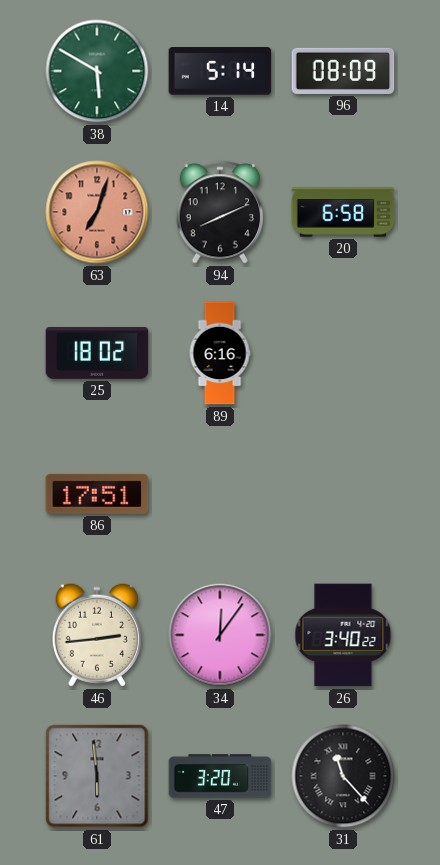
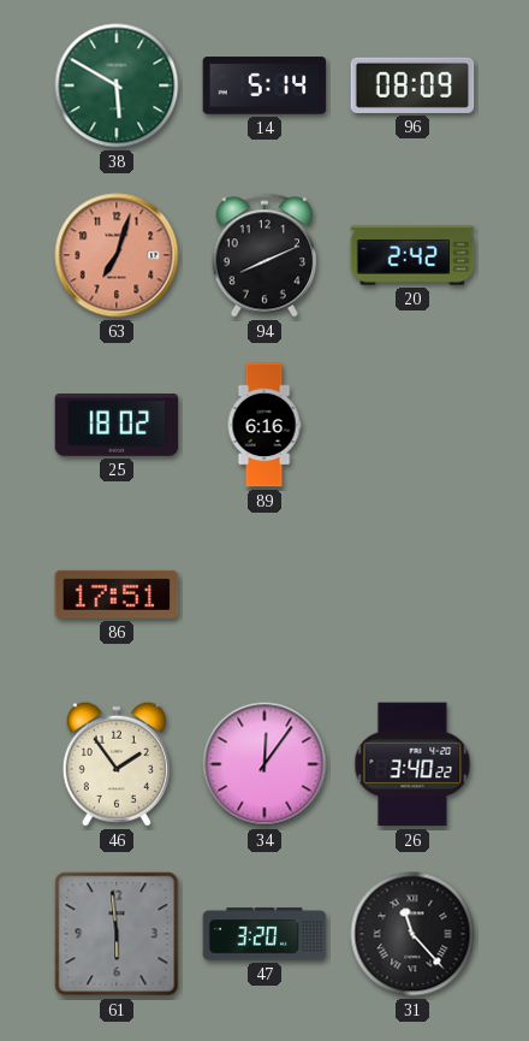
20: 6:58 -> 2:42
46: 2:44 -> 1:54
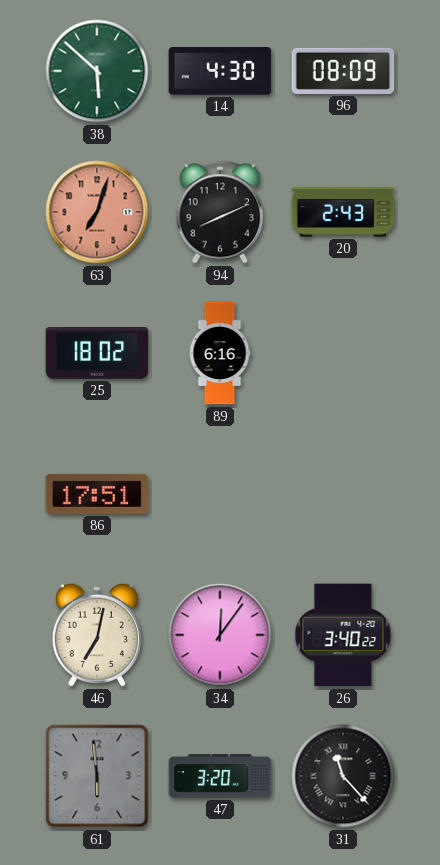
38: 5:50 -> 5:52
14: 5:14 -> 4:30
20: 2:42 -> 2:43
46: 1:54 -> 7:02
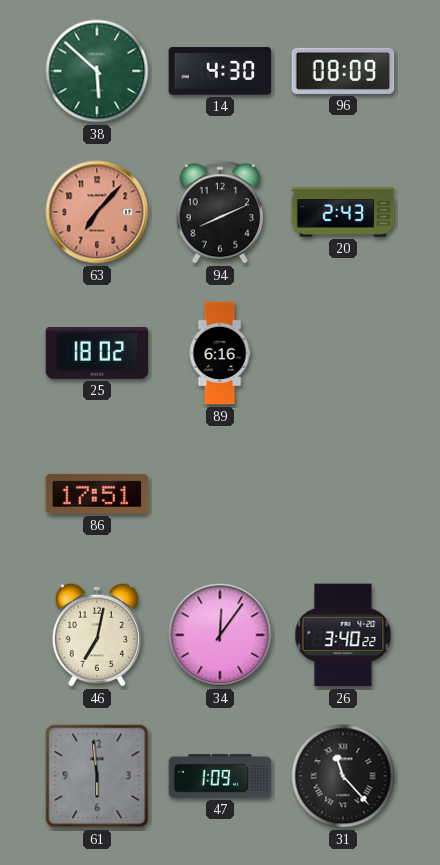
63: 7:03 -> 7:07
47: 3:20 -> 1:09
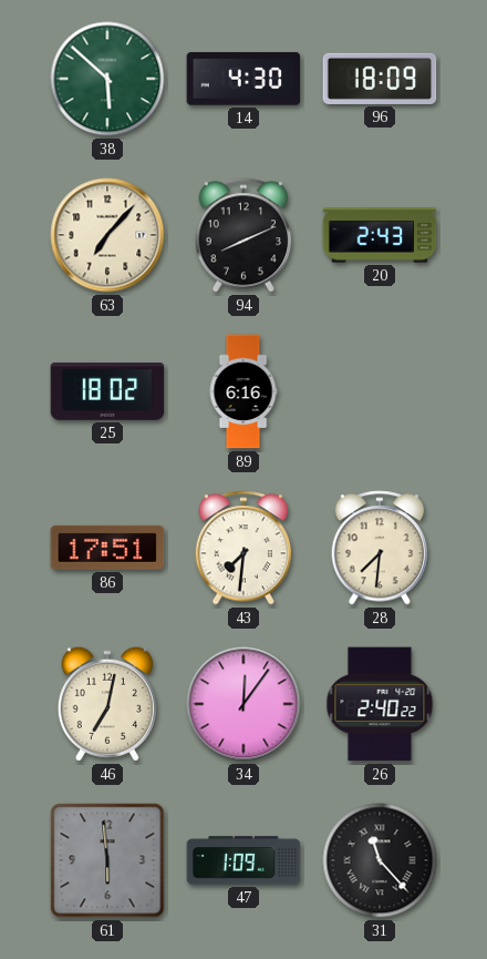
96: 08:09 -> 18:09
63 dial: salmon -> cream
43: none -> 7:31
28: none -> 7:31
26: 3:40 -> 2:40
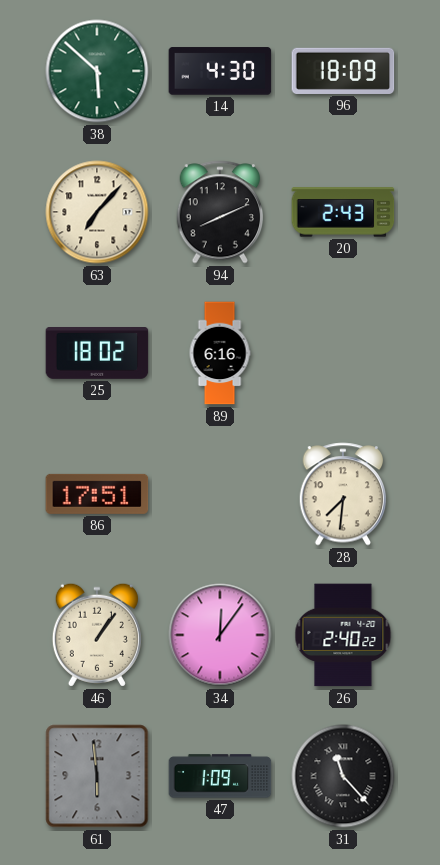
43: 7:31 -> none
46: 7:02 -> 1:06
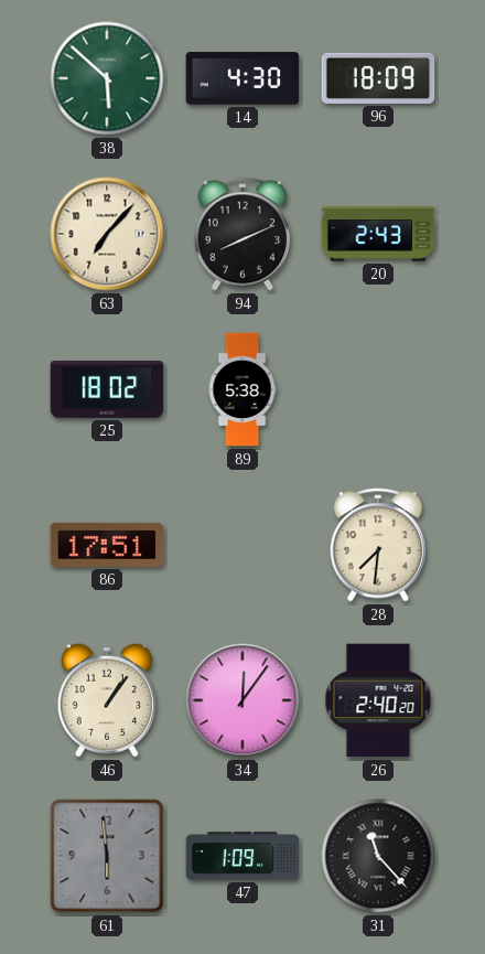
89: 6:16 -> 5:38
26: 2:40:22 -> 2:40:20
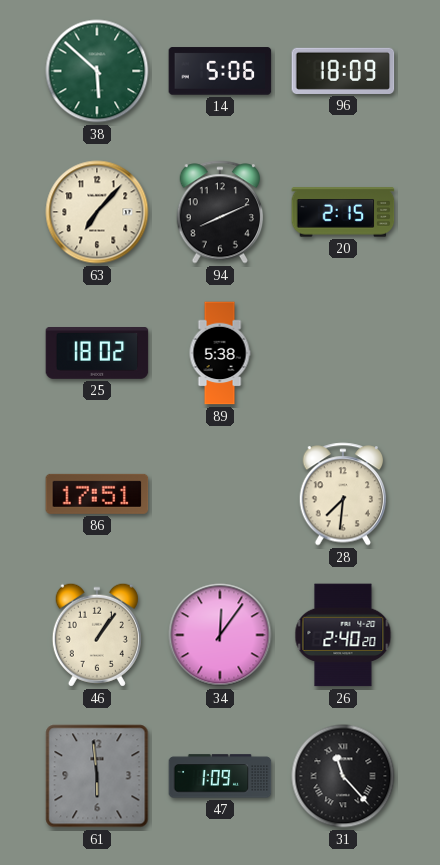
14: 4:30 -> 5:06
20: 2:43 -> 2:15
